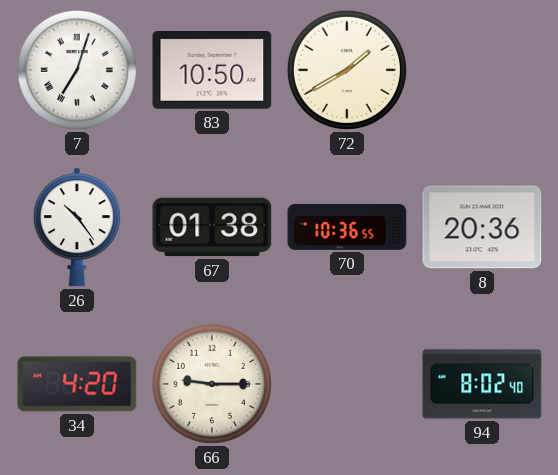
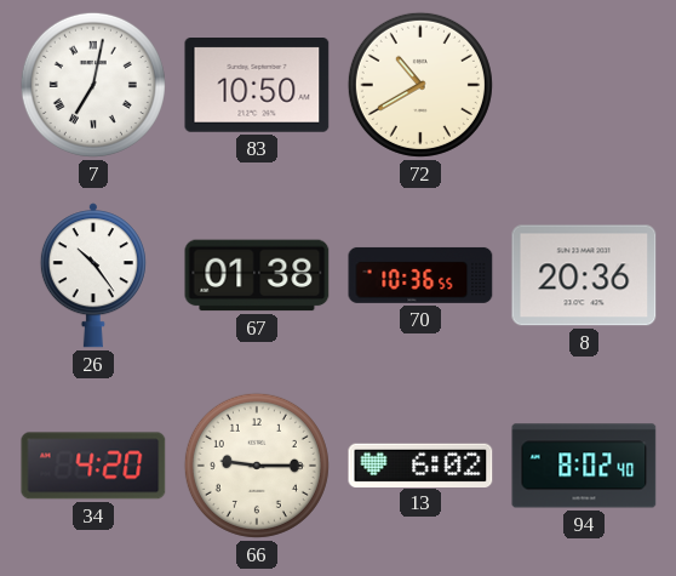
7: 7:03 -> 7:02
72: 1:40 -> 10:40
13: none -> 6:02
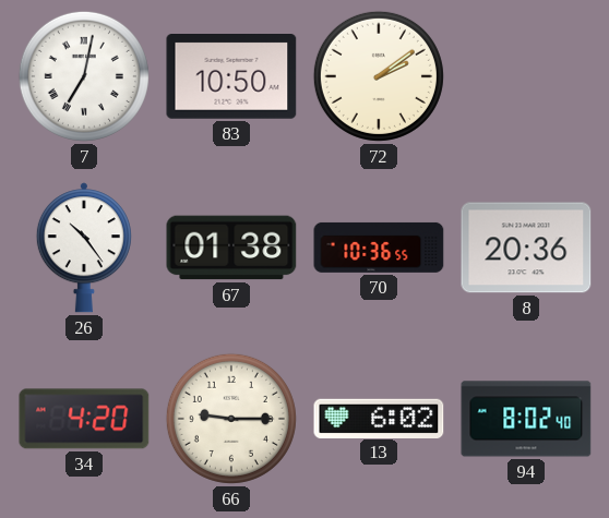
72: 10:40 -> 2:09
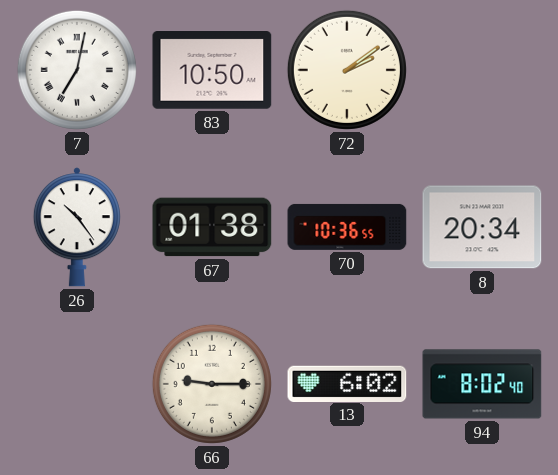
8: 20:36 -> 20:34
34: 4:20 -> none
